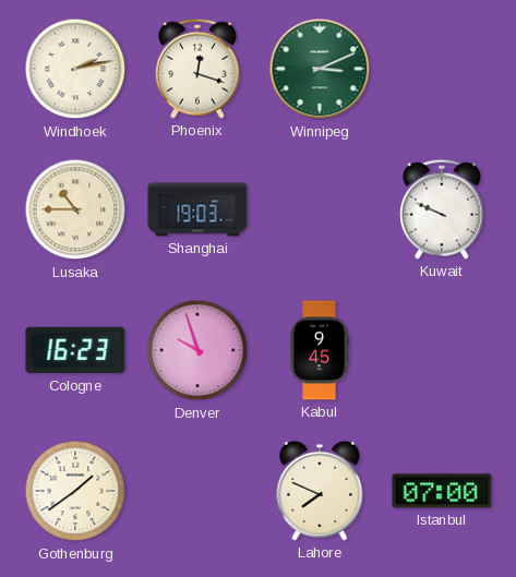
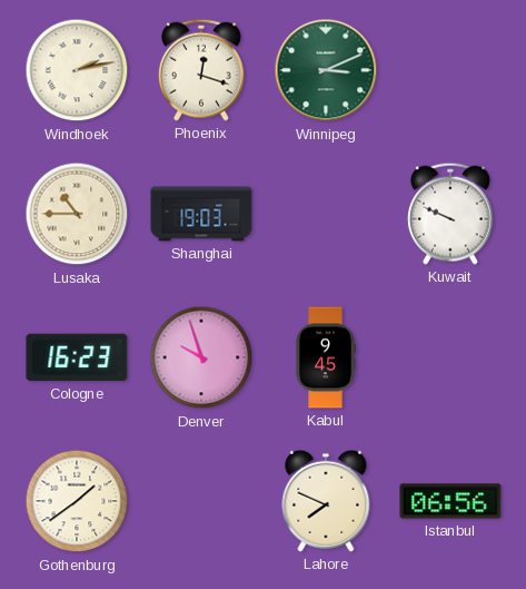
Istanbul: 07:00 -> 06:56
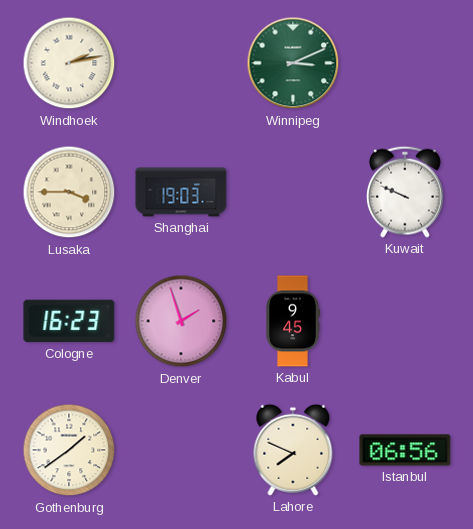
Phoenix: 12:18 -> none
Lusaka: 10:45 -> 3:45
Denver: 9:57 -> 1:57
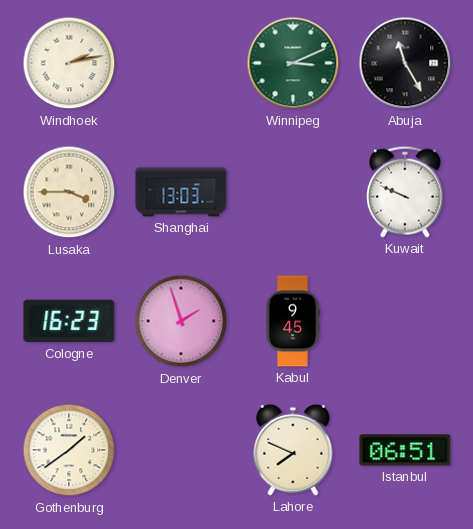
Abuja: none -> 11:25
Shanghai: 19:03 -> 13:03
Istanbul: 06:56 -> 06:51
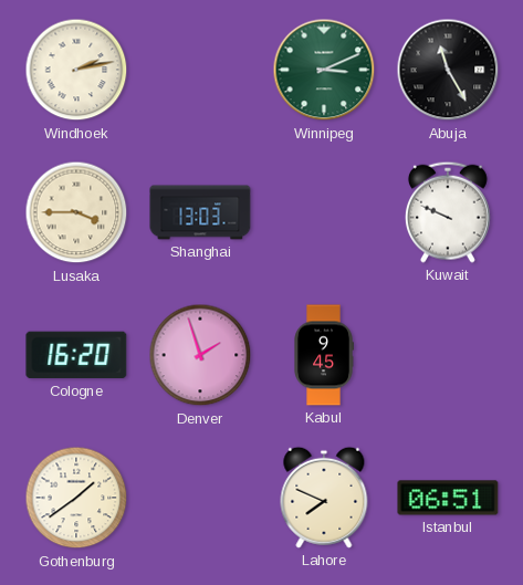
Cologne: 16:23 -> 16:20
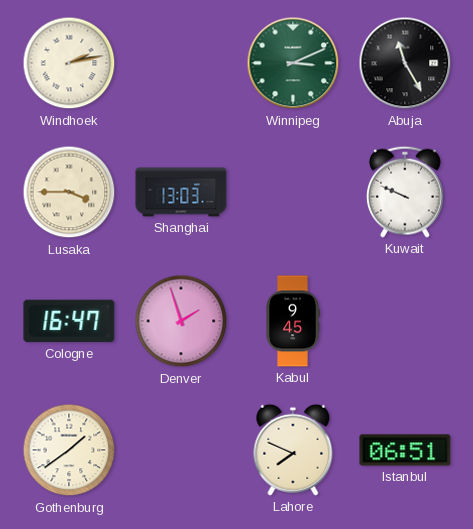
Cologne: 16:20 -> 16:47
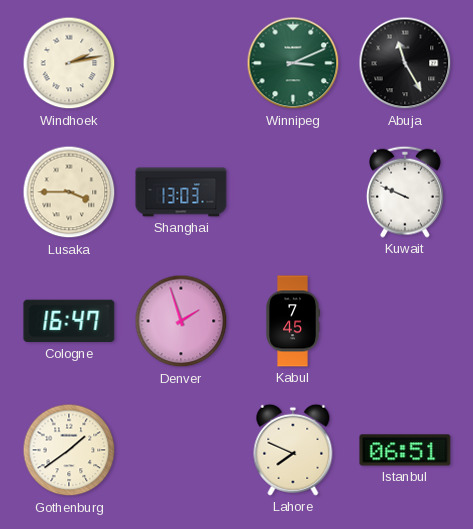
Kabul: 9:45 -> 7:45
